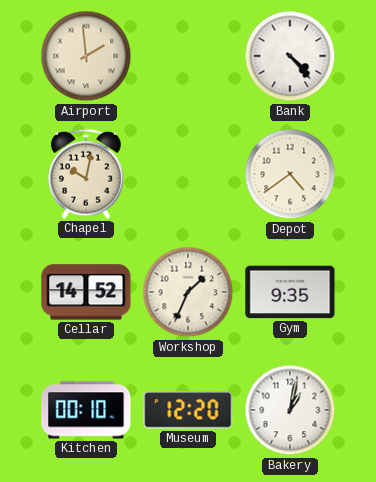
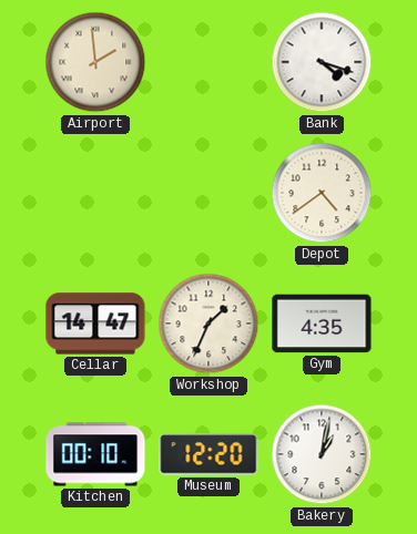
Bank: 4:23 -> 4:18
Chapel: 10:02 -> none
Cellar: 14:52 -> 14:47
Gym: 9:35 -> 4:35
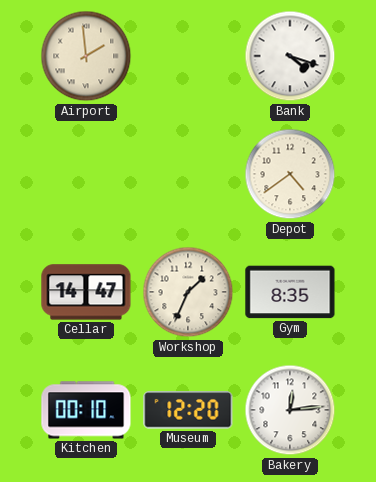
Gym: 4:35 -> 8:35
Bakery: 1:02 -> 12:14
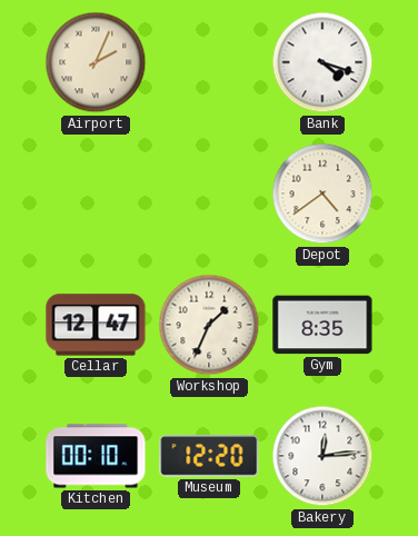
Airport: 1:59 -> 2:04
Cellar: 14:47 -> 12:47
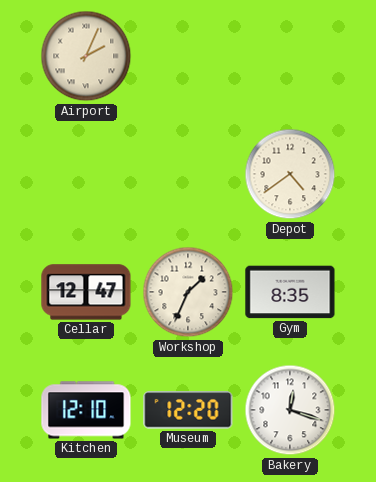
Bank: 4:18 -> none
Kitchen: 00:10 -> 12:10
Bakery: 12:14 -> 12:18
